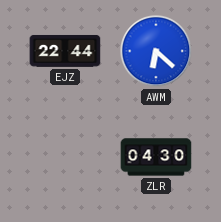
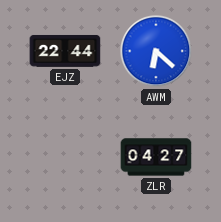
ZLR: 04:30 -> 04:27
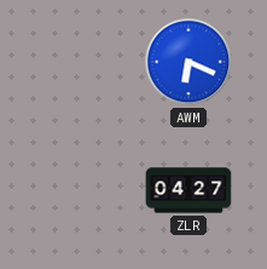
EJZ: 22:44 -> none
AWM: 6:22 -> 6:19
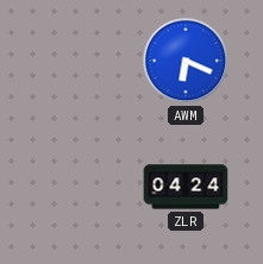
ZLR: 04:27 -> 04:24
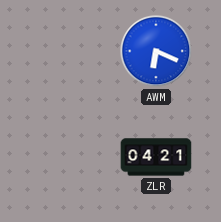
ZLR: 04:24 -> 04:21
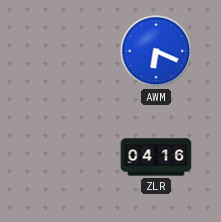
ZLR: 04:21 -> 04:16
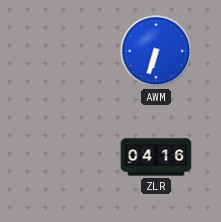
AWM: 6:19 -> 6:33
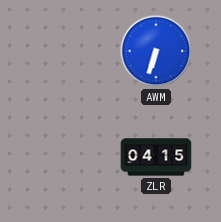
ZLR: 04:16 -> 04:15
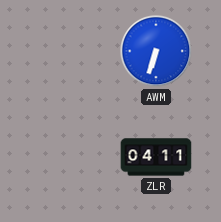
ZLR: 04:15 -> 04:11
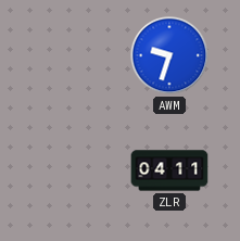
AWM: 6:33 -> 9:33
